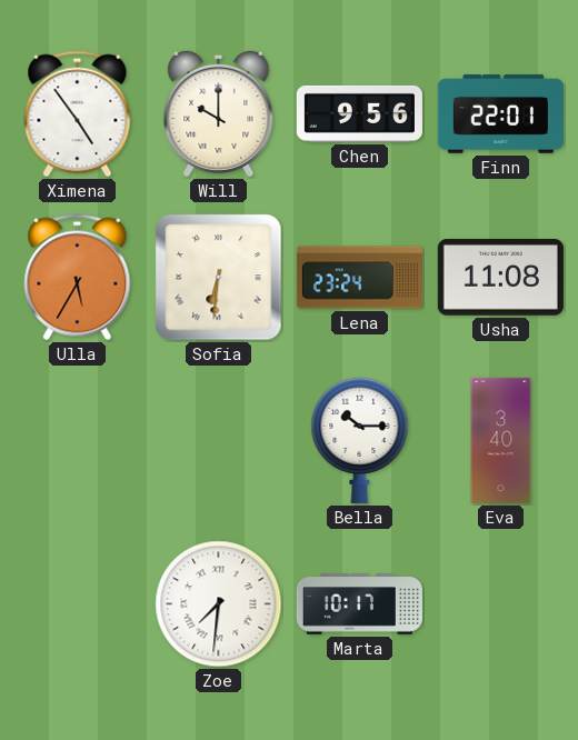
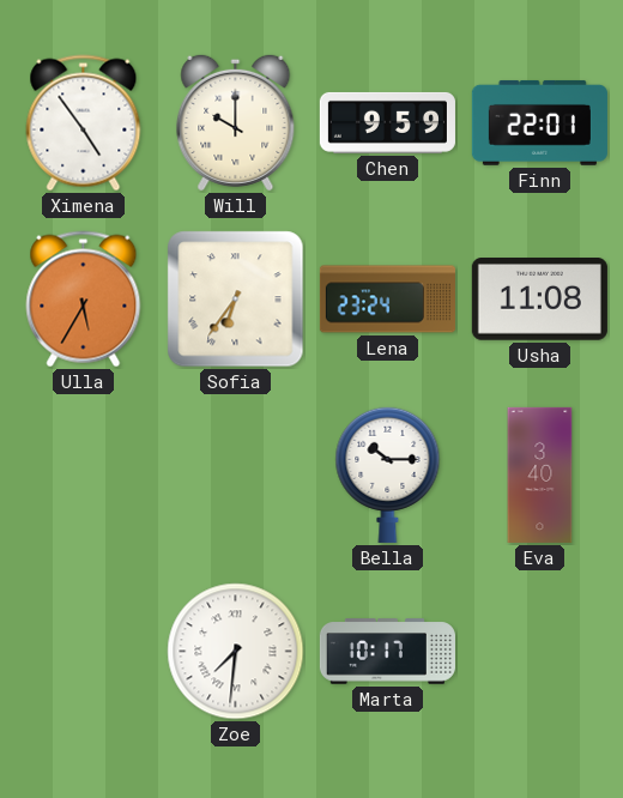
Chen: 9:56 -> 9:59
Sofia: 6:31 -> 6:36
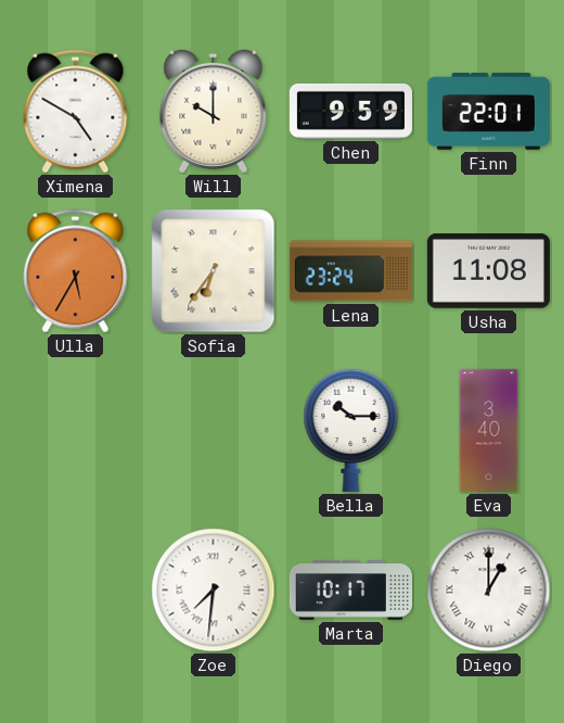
Ximena: 4:54 -> 4:50
Diego: none -> 1:00
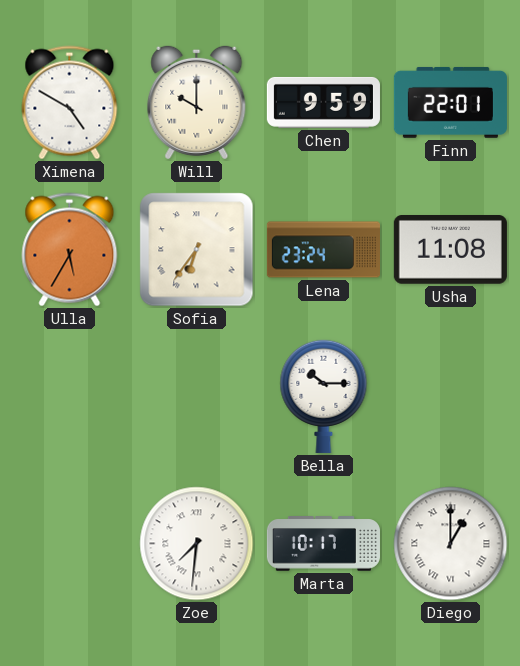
Eva: 3:40 -> none
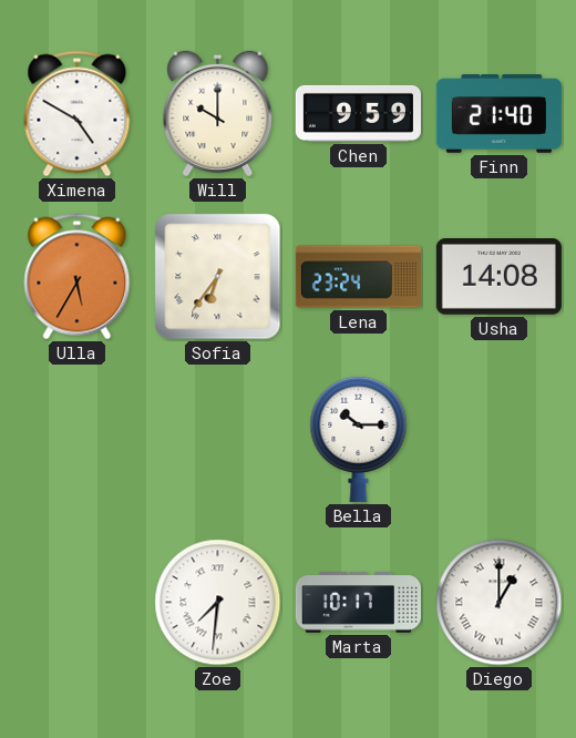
Finn: 22:01 -> 21:40
Usha: 11:08 -> 14:08
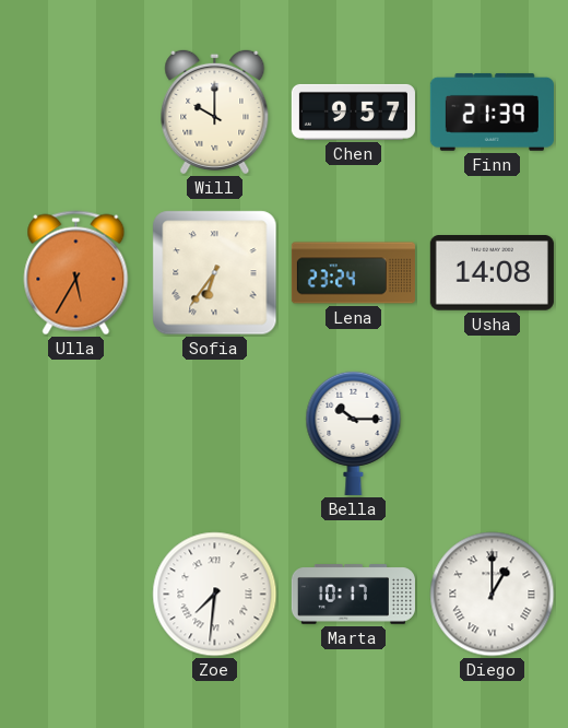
Ximena: 4:50 -> none
Chen: 9:59 -> 9:57
Finn: 21:40 -> 21:39
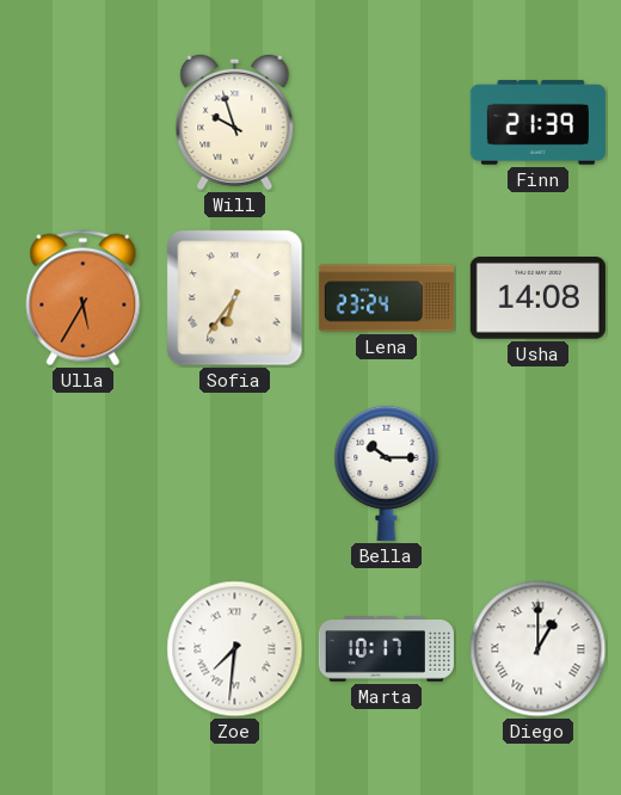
Will: 10:00 -> 9:57
Chen: 9:57 -> none
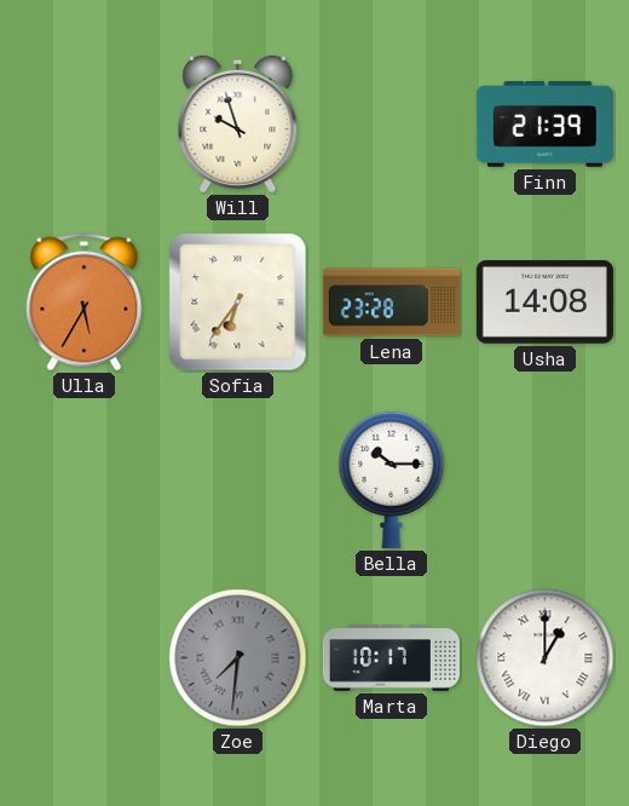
Lena: 23:24 -> 23:28
Zoe dial: white -> grey
